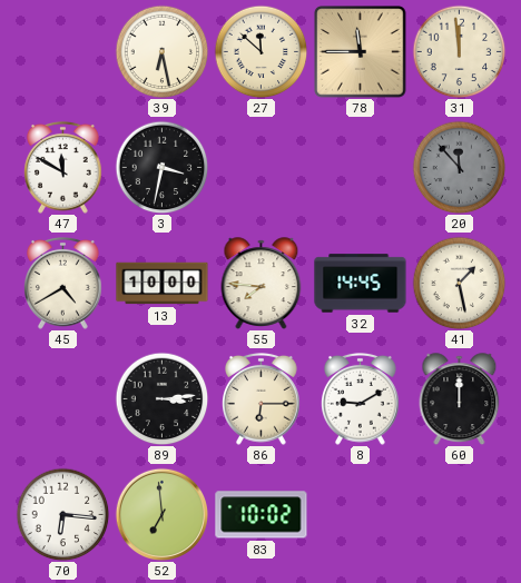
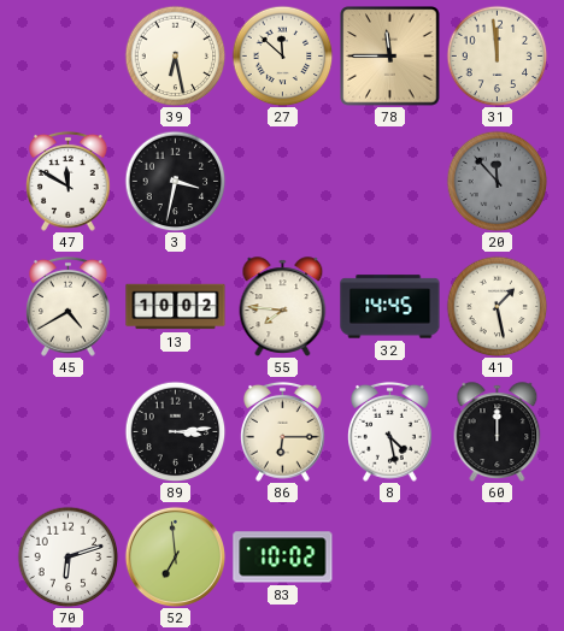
13: 10:00 -> 10:02
8: 9:10 -> 4:28
70: 6:16 -> 6:12
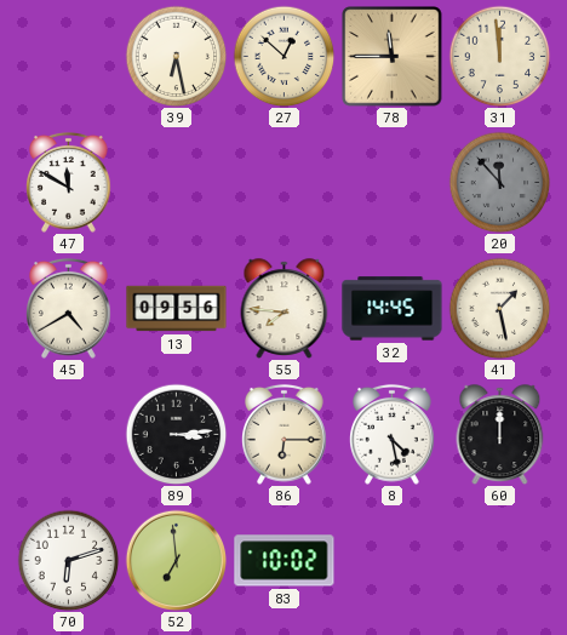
27: 11:52 -> 12:52
3: 3:32 -> none
13: 10:02 -> 09:56
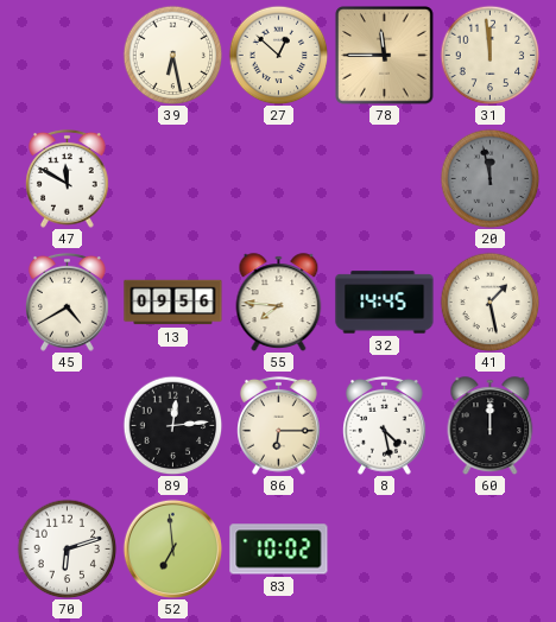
20: 11:53 -> 11:58
89: 3:14 -> 12:14
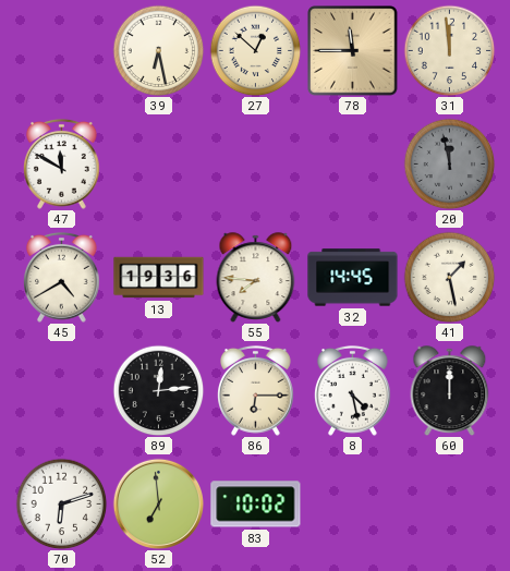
13: 09:56 -> 19:36
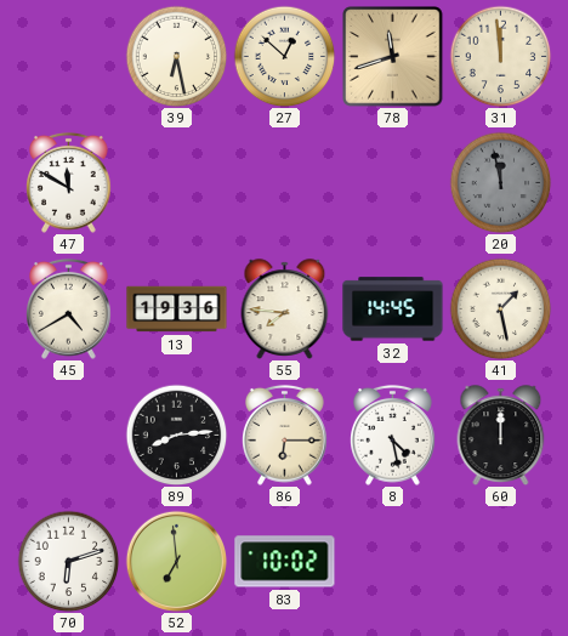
78: 11:45 -> 11:42
89: 12:14 -> 8:14
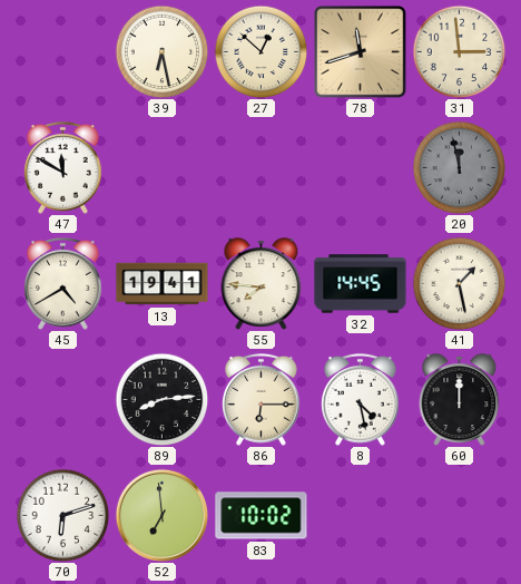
31: 11:59 -> 2:59
13: 19:36 -> 19:41
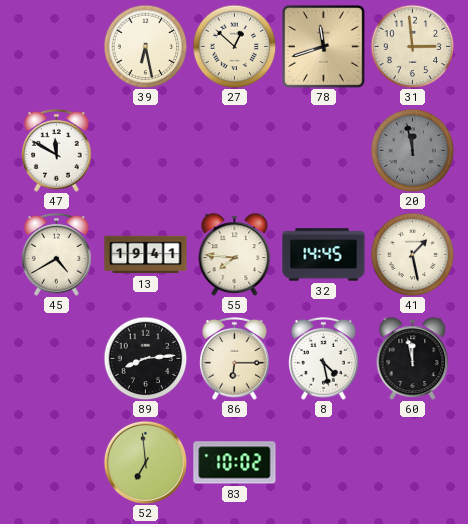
60: 12:00 -> 11:58
70: 6:12 -> none
